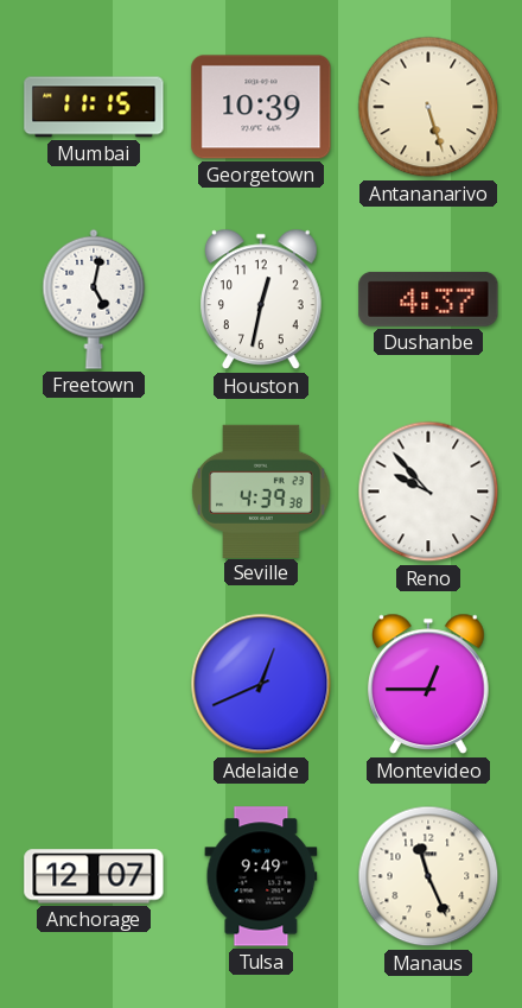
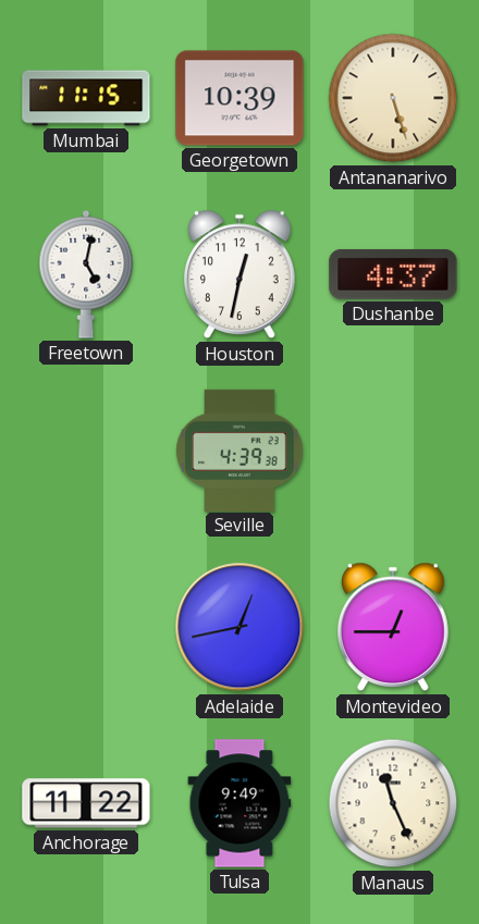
Reno: 9:53 -> none
Adelaide: 12:41 -> 12:43
Anchorage: 12:07 -> 11:22
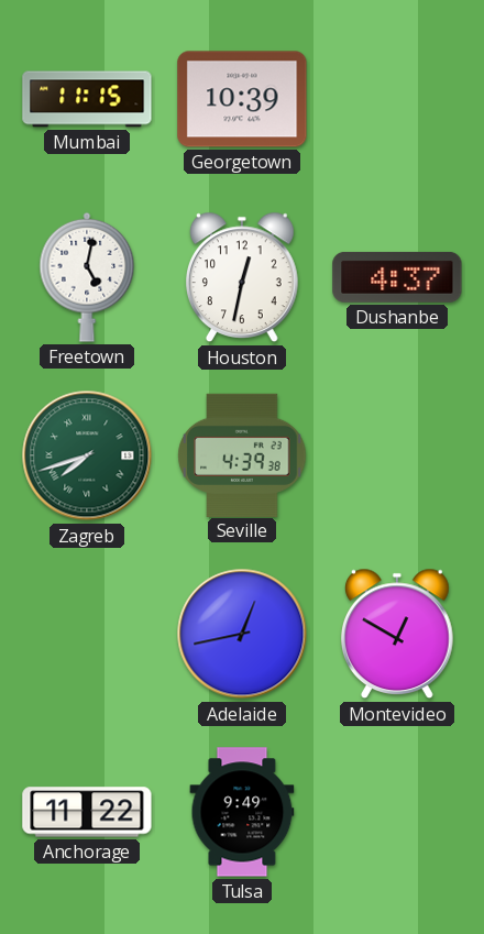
Antananarivo: 5:27 -> none
Zagreb: none -> 7:42
Montevideo: 12:45 -> 12:50
Manaus: 11:26 -> none
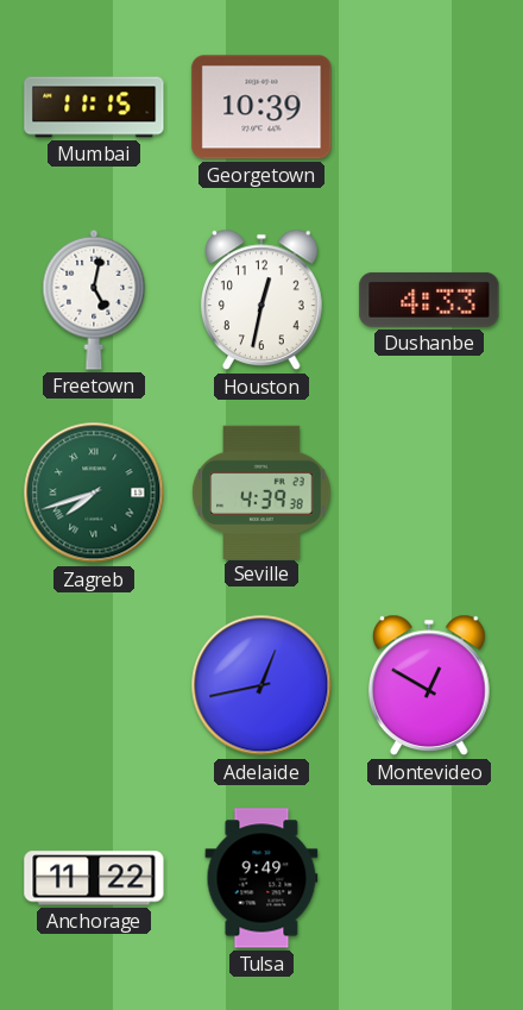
Dushanbe: 4:37 -> 4:33
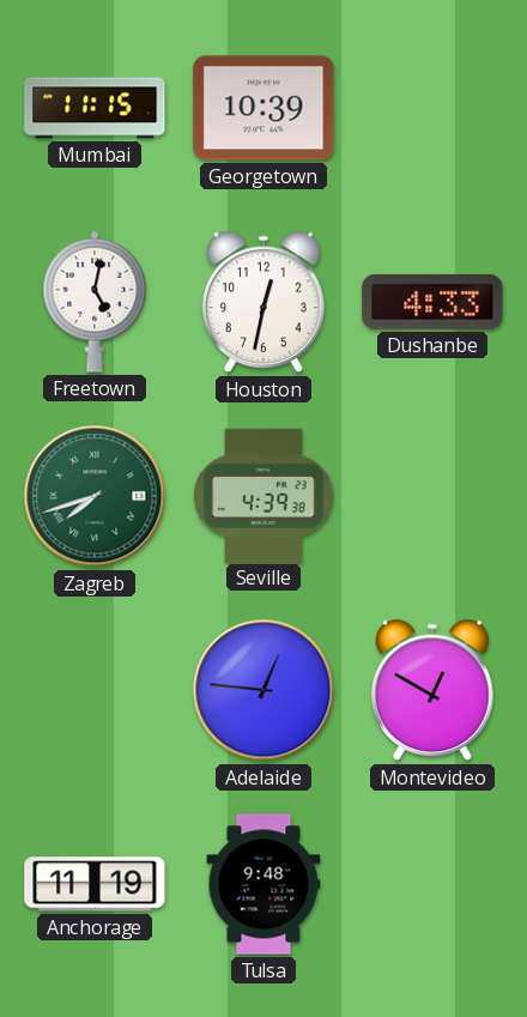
Adelaide: 12:43 -> 12:46
Anchorage: 11:22 -> 11:19
Tulsa: 9:49 -> 9:48
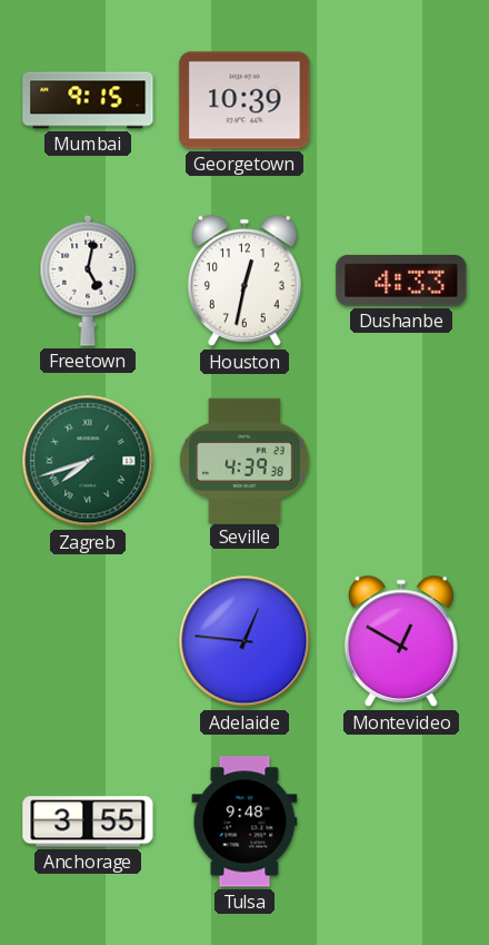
Mumbai: 11:15 -> 9:15
Anchorage: 11:19 -> 3:55
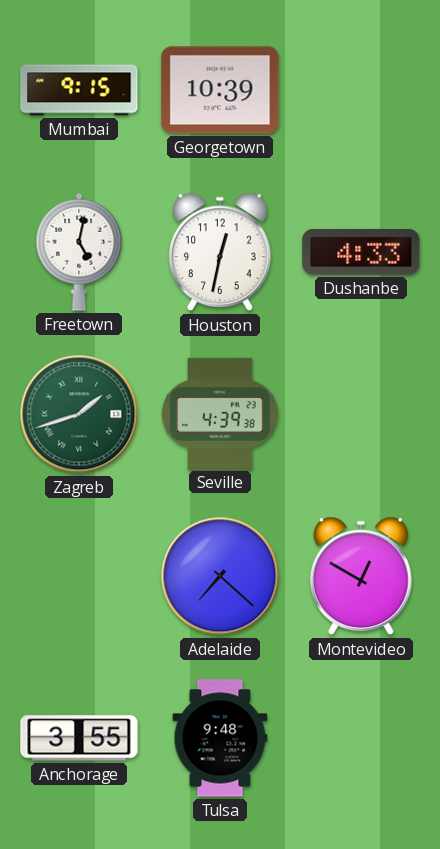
Zagreb: 7:42 -> 1:42
Adelaide: 12:46 -> 7:22
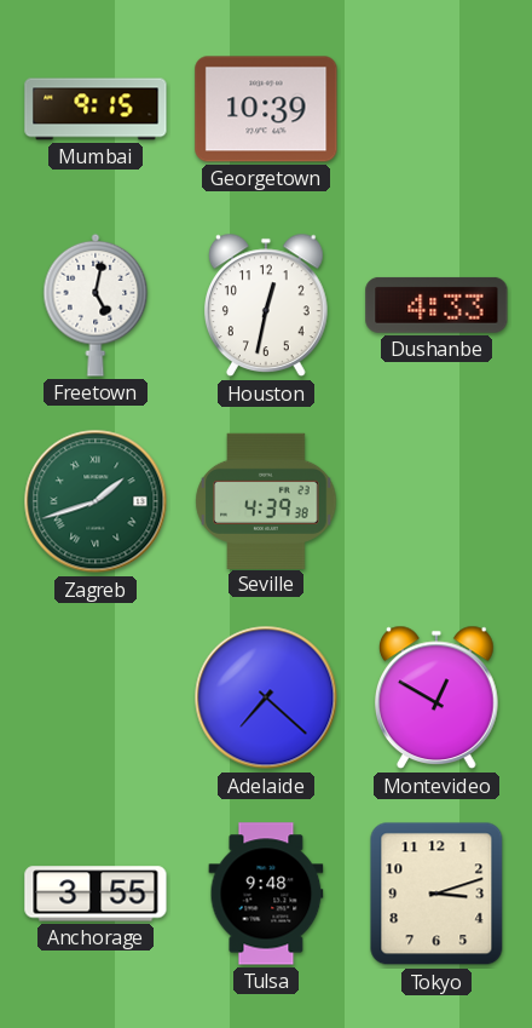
Tokyo: none -> 3:12
